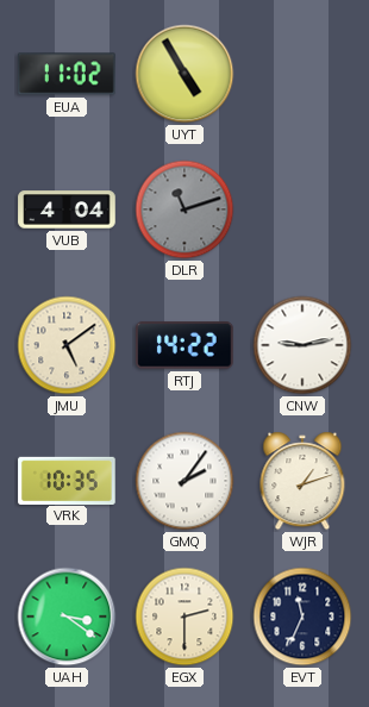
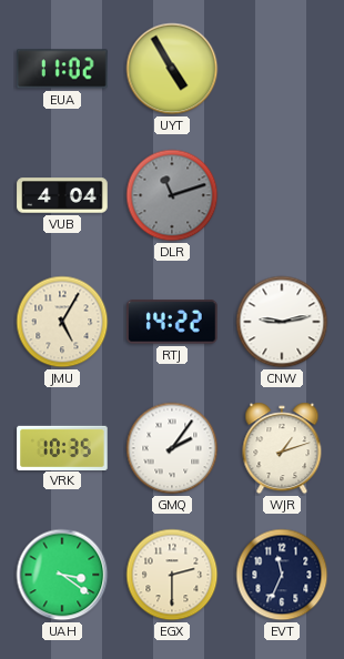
JMU: 5:09 -> 5:05
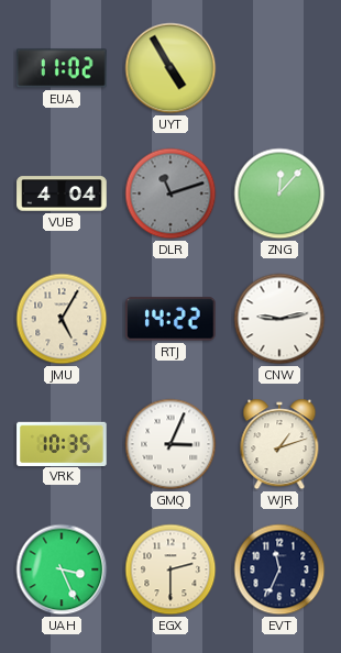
ZNG: none -> 12:07
GMQ: 2:06 -> 3:04
UAH: 3:21 -> 3:26
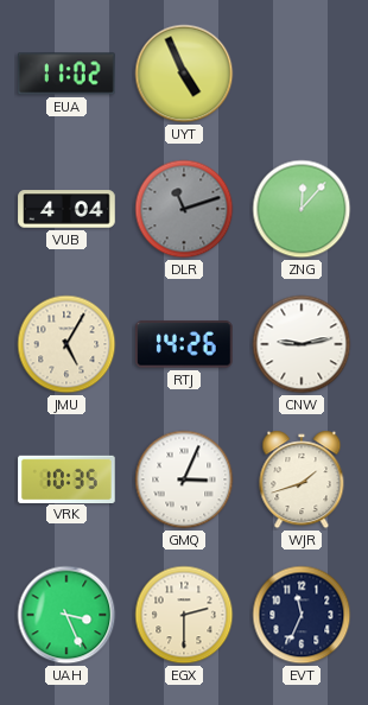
UYT: 4:55 -> 4:56
RTJ: 14:22 -> 14:26
WJR: 1:12 -> 1:42
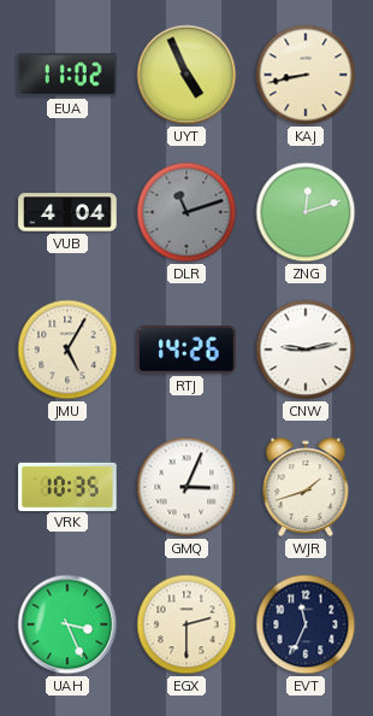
KAJ: none -> 8:43
ZNG: 12:07 -> 12:12
